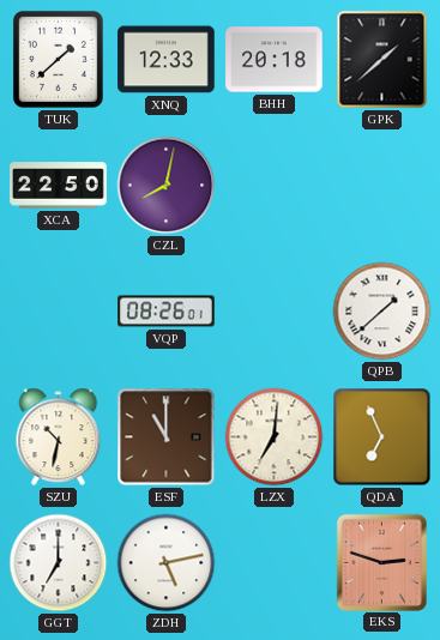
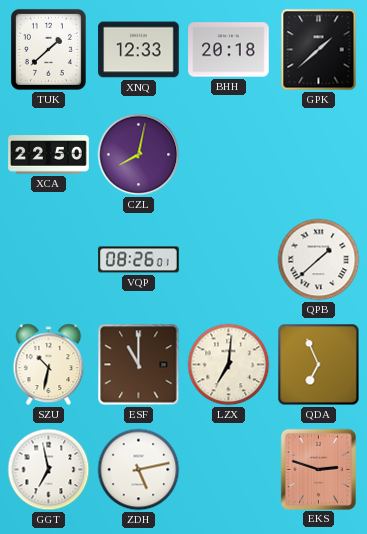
GGT: 7:00 -> 6:58
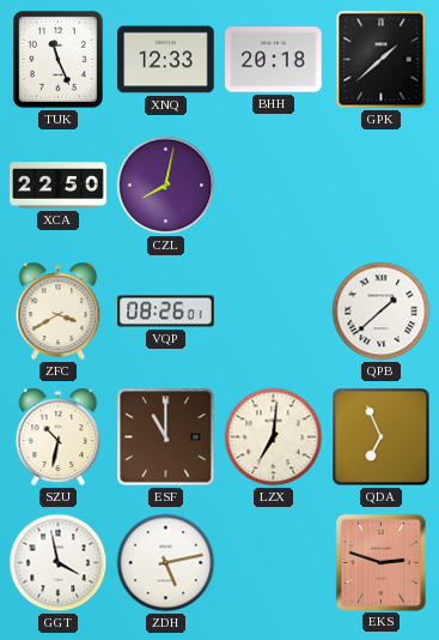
TUK: 1:38 -> 11:26
ZFC: none -> 3:40
GGT: 6:58 -> 3:58
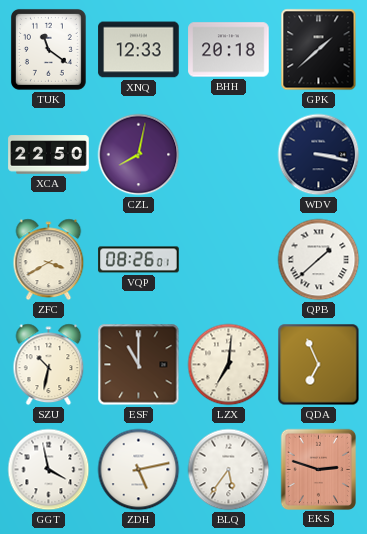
TUK: 11:26 -> 11:21
WDV: none -> 3:17
BLQ: none -> 5:36
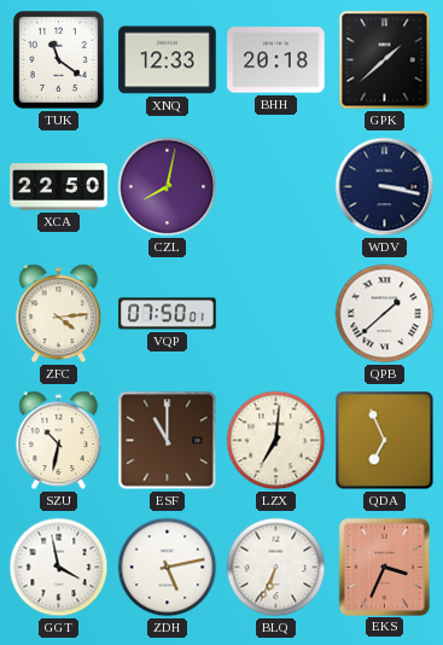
ZFC: 3:40 -> 4:14
VQP: 08:26 -> 07:50
BLQ: 5:36 -> 6:34
EKS: 2:48 -> 3:34
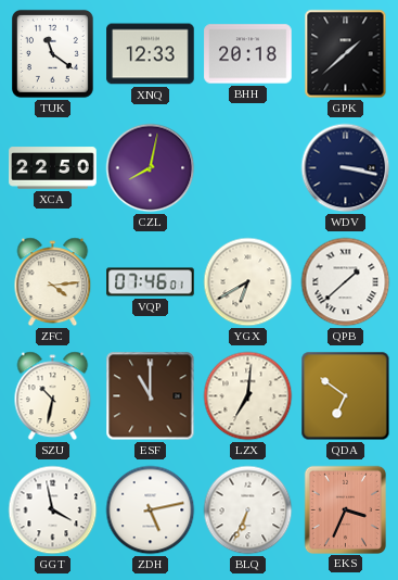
VQP: 07:50 -> 07:46
YGX: none -> 6:40
QDA: 6:56 -> 6:51
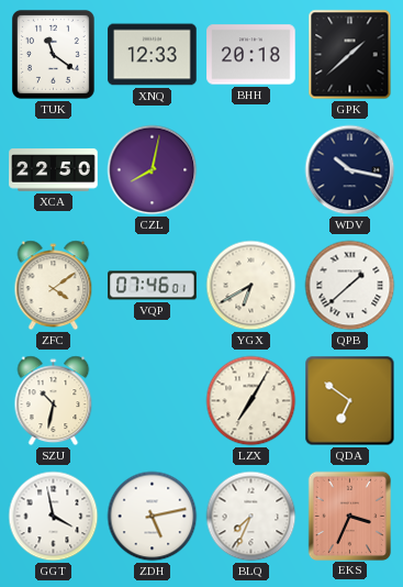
WDV: 3:17 -> 10:17
ZFC: 4:14 -> 4:09
ESF: 11:00 -> none
LZX: 7:01 -> 7:05
BLQ: 6:34 -> 7:34
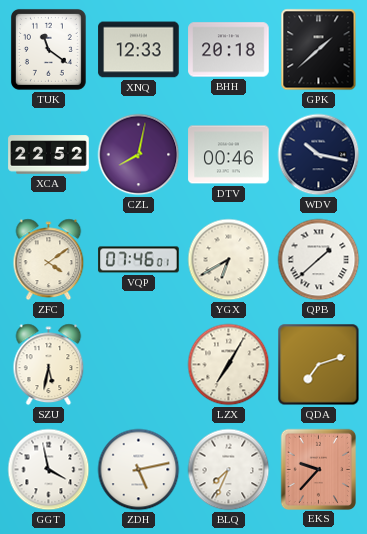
XCA: 22:50 -> 22:52
DTV: none -> 00:46
SZU: 10:32 -> 5:32
QDA: 6:51 -> 7:12
EKS: 3:34 -> 9:37
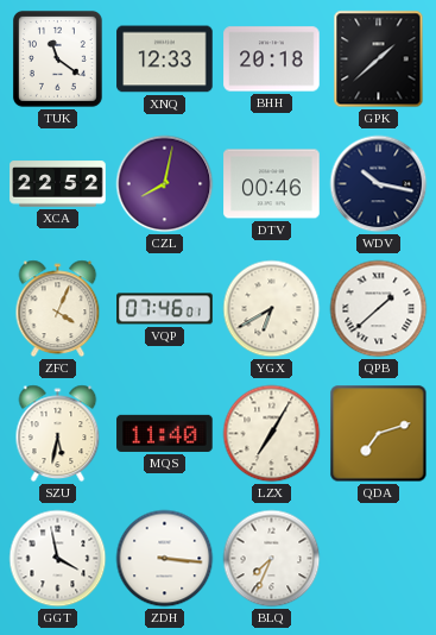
ZFC: 4:09 -> 4:04
MQS: none -> 11:40
ZDH: 5:13 -> 3:16
EKS: 9:37 -> none
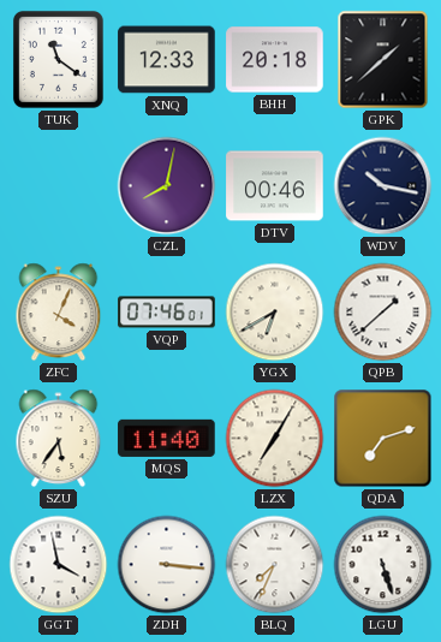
XCA: 22:52 -> none
SZU: 5:32 -> 5:36
LGU: none -> 5:27
